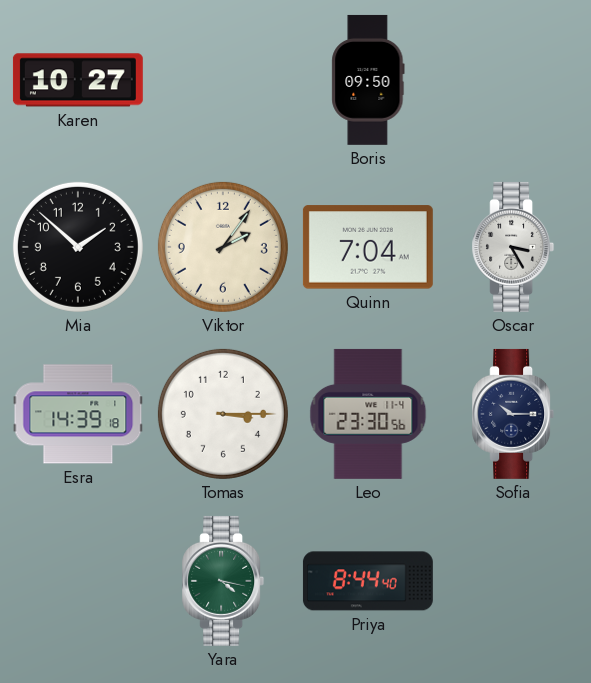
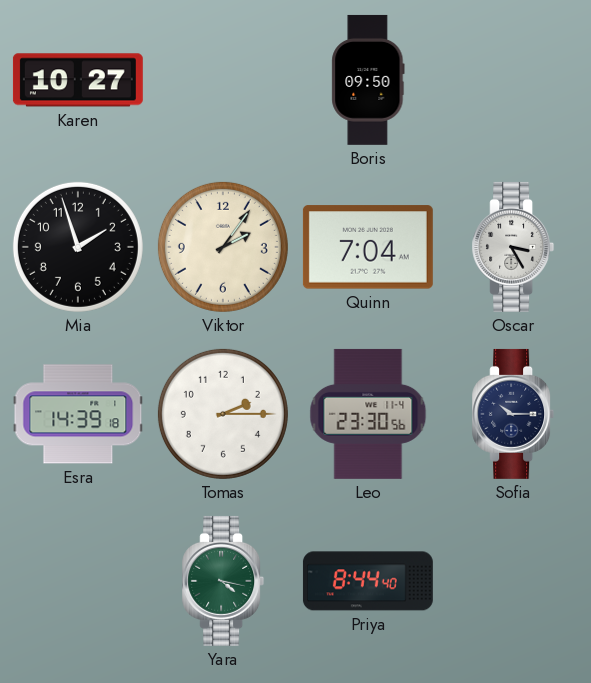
Mia: 1:52 -> 1:57
Tomas: 3:15 -> 2:15
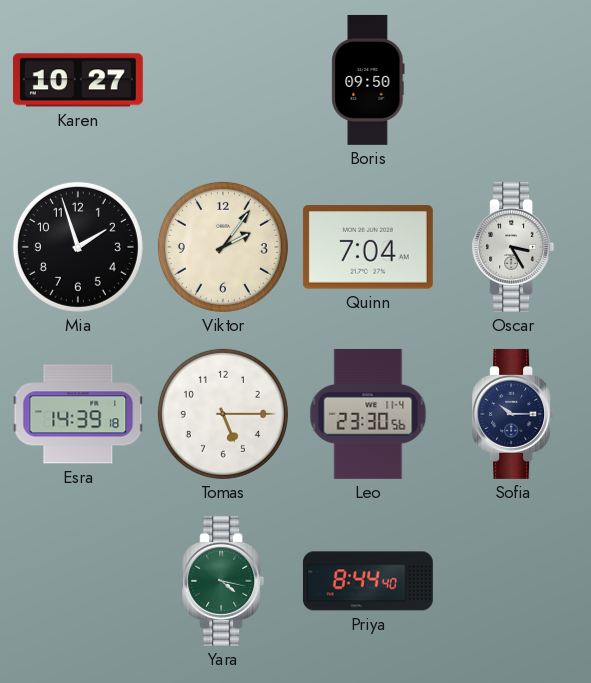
Tomas: 2:15 -> 5:15
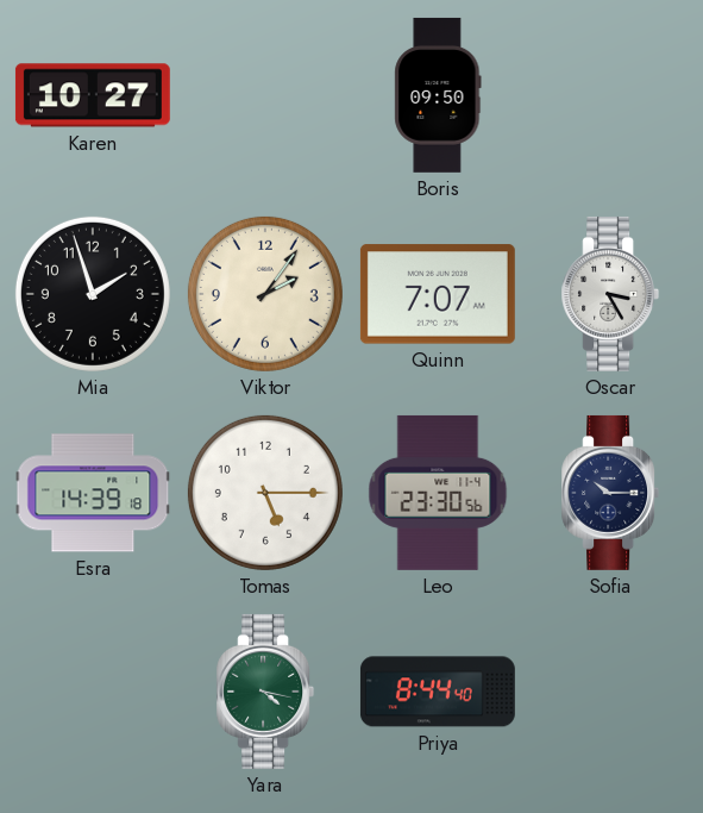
Quinn: 7:04 -> 7:07
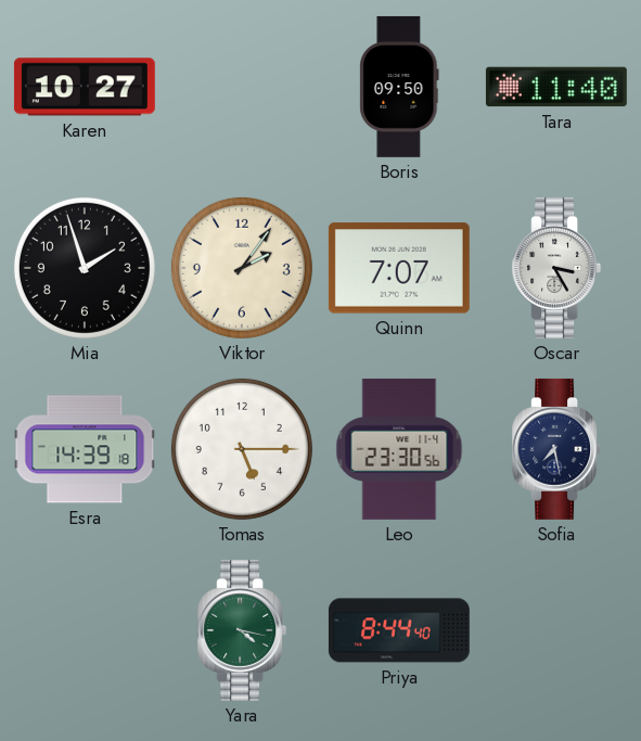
Tara: none -> 11:40
Sofia: 10:15 -> 7:28
